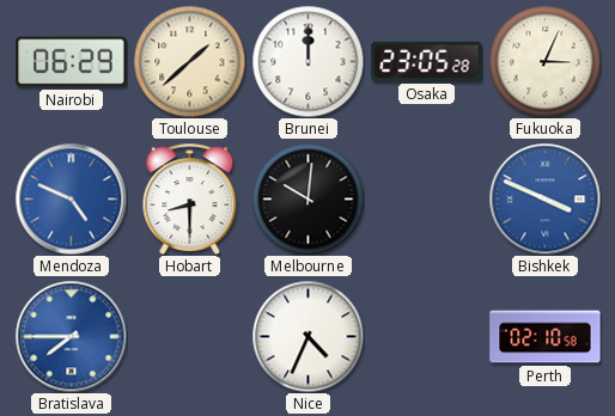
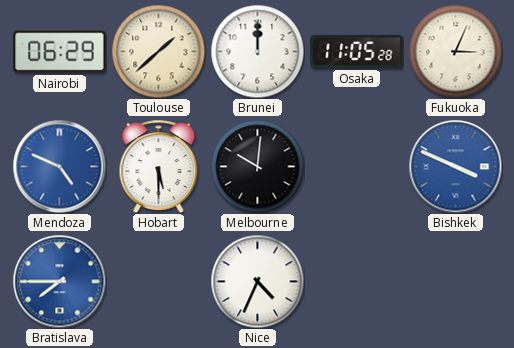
Osaka: 23:05 -> 11:05
Hobart: 8:30 -> 5:30
Perth: 02:10 -> none
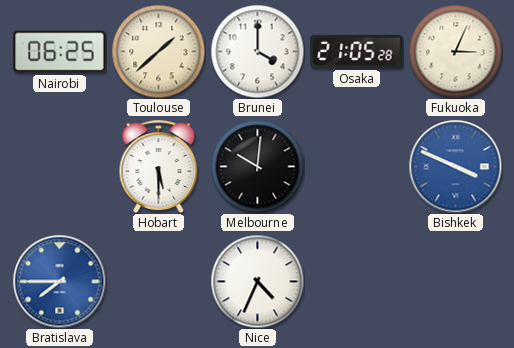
Nairobi: 06:29 -> 06:25
Brunei: 12:00 -> 4:00
Osaka: 11:05 -> 21:05
Mendoza: 4:49 -> none
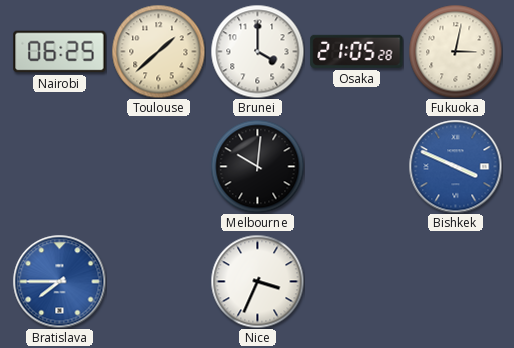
Fukuoka: 3:04 -> 3:02
Hobart: 5:30 -> none
Nice: 4:34 -> 3:34
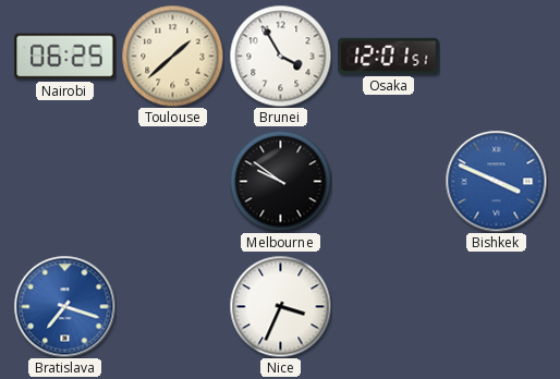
Brunei: 4:00 -> 3:55
Osaka: 21:05 -> 12:01
Fukuoka: 3:02 -> none
Melbourne: 10:01 -> 9:51
Bratislava: 7:45 -> 7:18
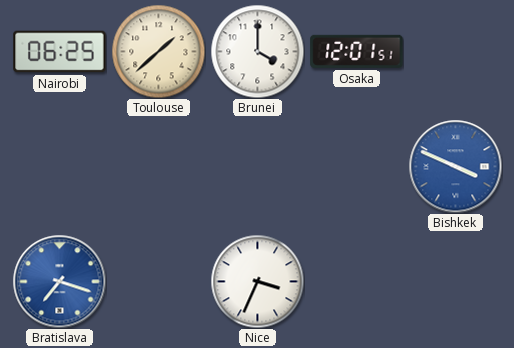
Brunei: 3:55 -> 4:00
Melbourne: 9:51 -> none
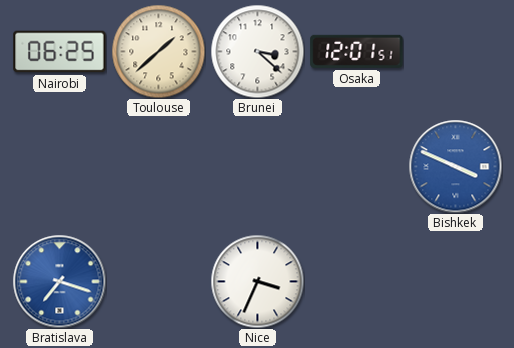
Brunei: 4:00 -> 3:22
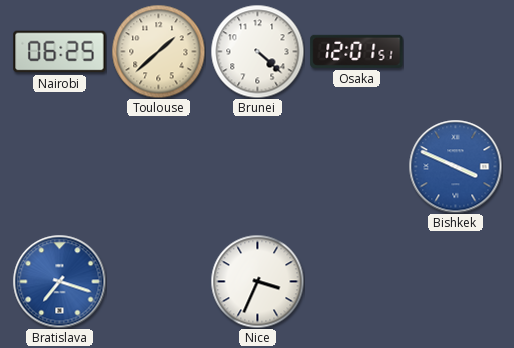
Brunei: 3:22 -> 4:22
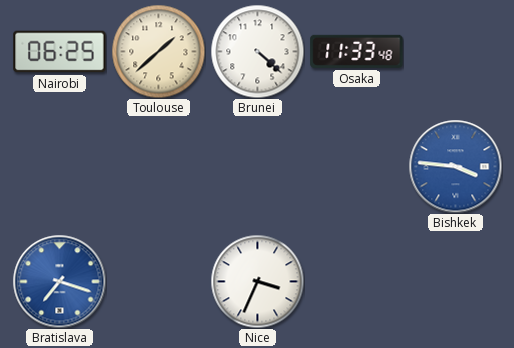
Osaka: 12:01 -> 11:33
Bishkek: 3:49 -> 3:46
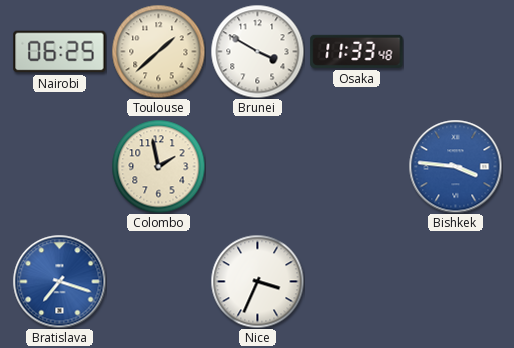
Brunei: 4:22 -> 3:50
Colombo: none -> 1:58
